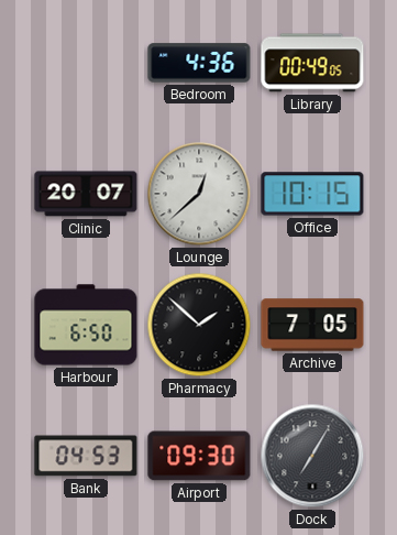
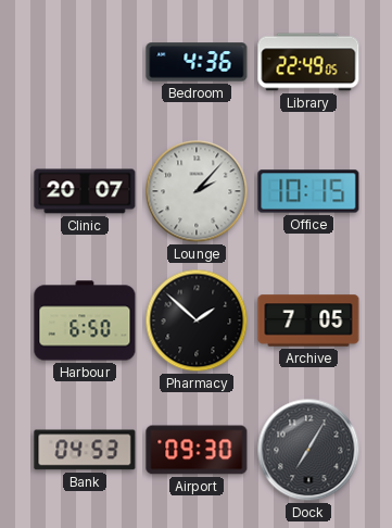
Library: 00:49 -> 22:49
Lounge: 12:38 -> 2:07
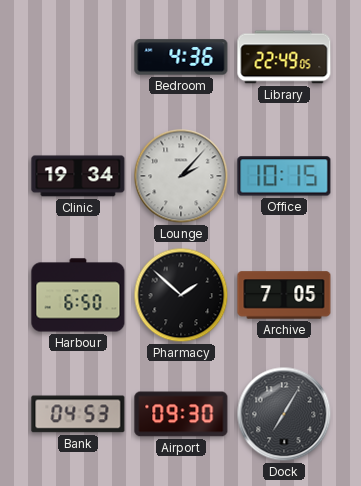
Clinic: 20:07 -> 19:34
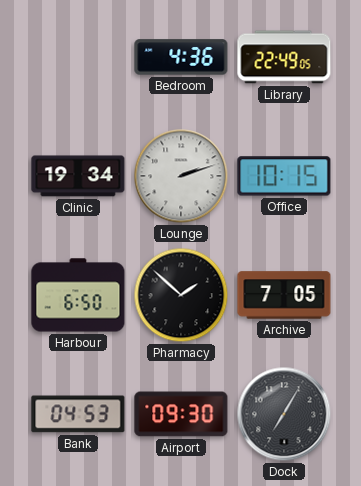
Lounge: 2:07 -> 2:12
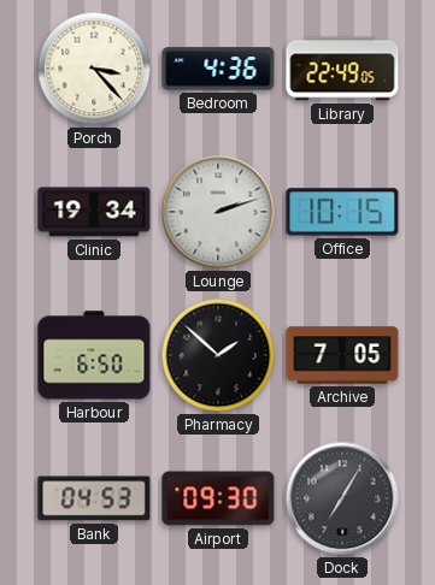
Porch: none -> 3:23
